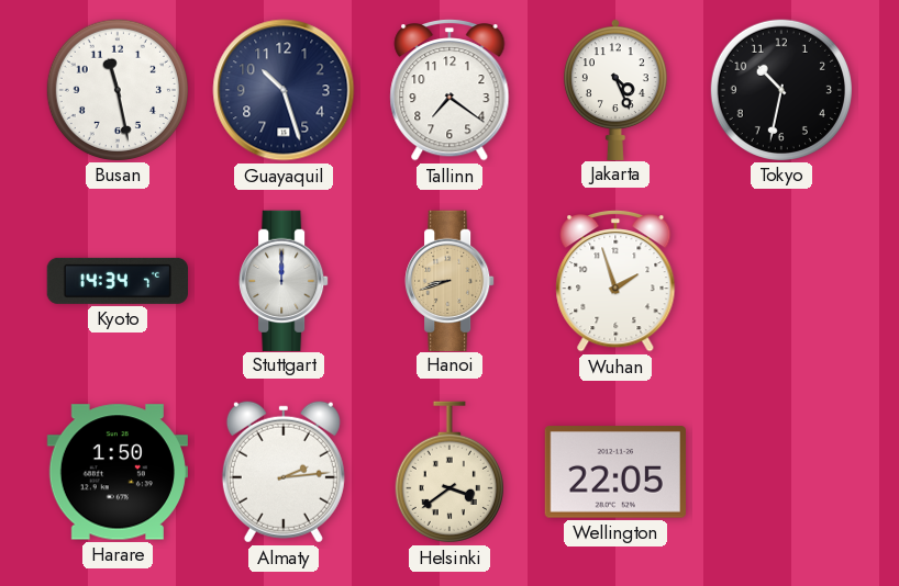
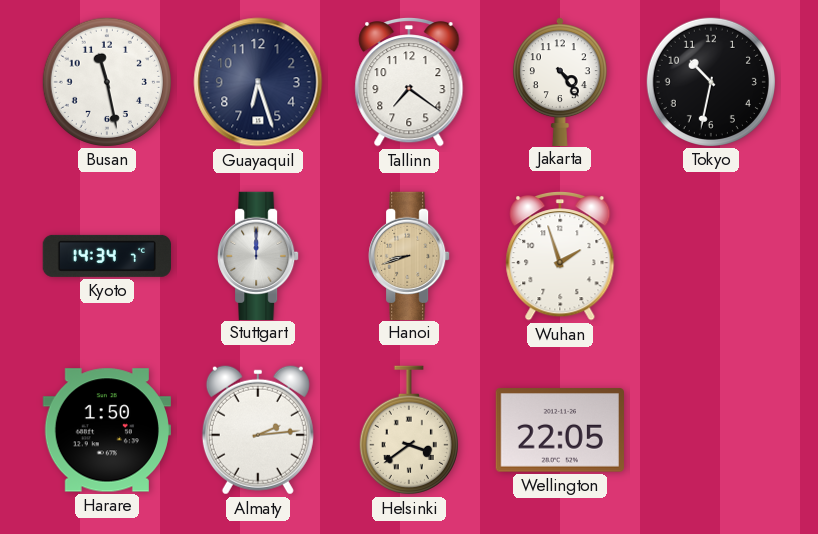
Guayaquil: 10:27 -> 6:27
Jakarta: 4:26 -> 4:24
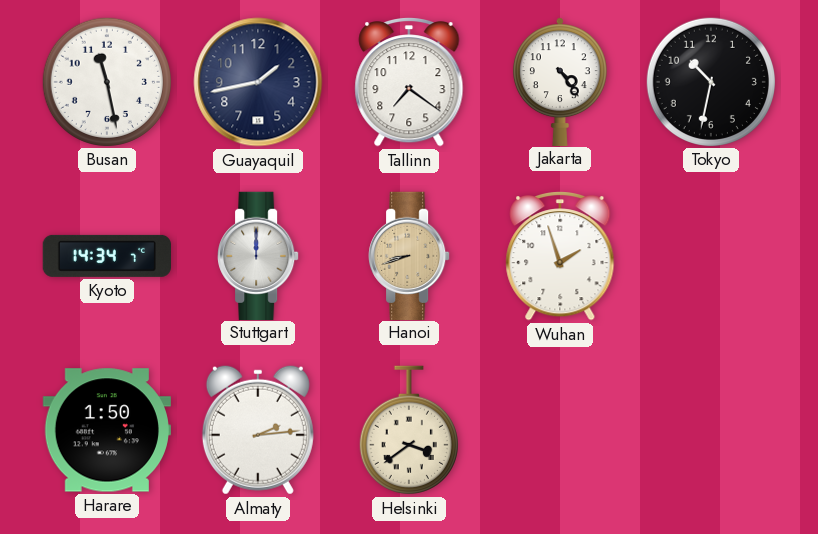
Guayaquil: 6:27 -> 1:43
Wellington: 22:05 -> none
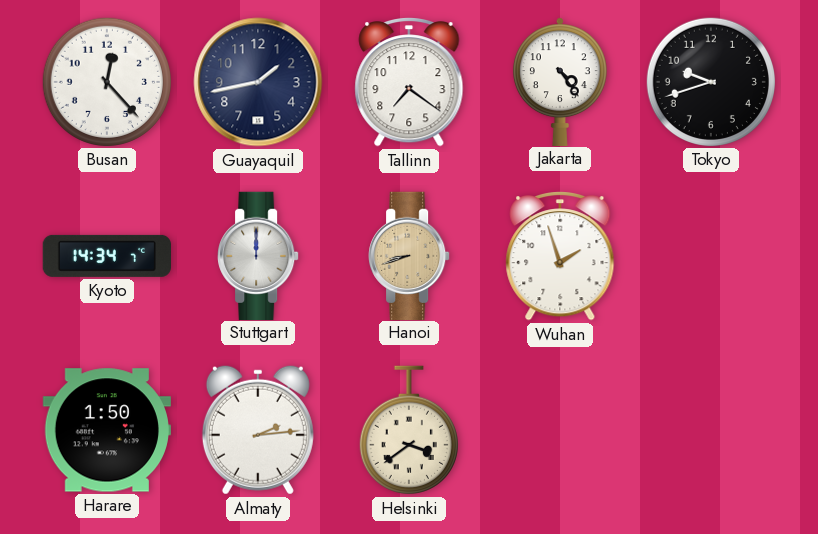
Busan: 11:28 -> 12:23
Tokyo: 10:32 -> 9:42
